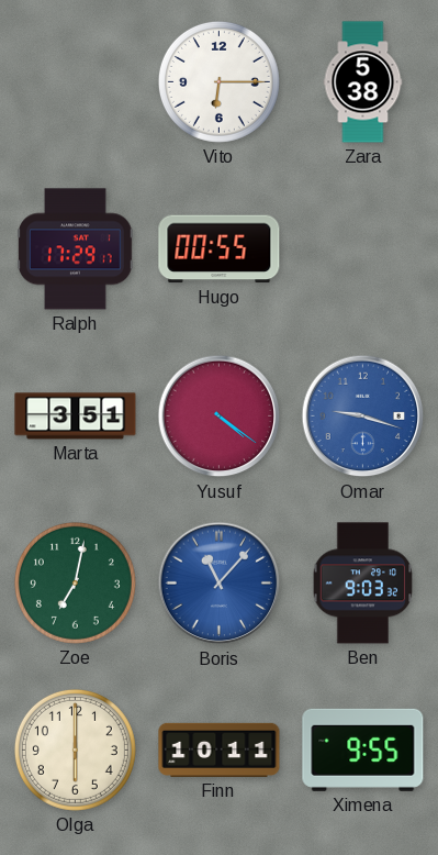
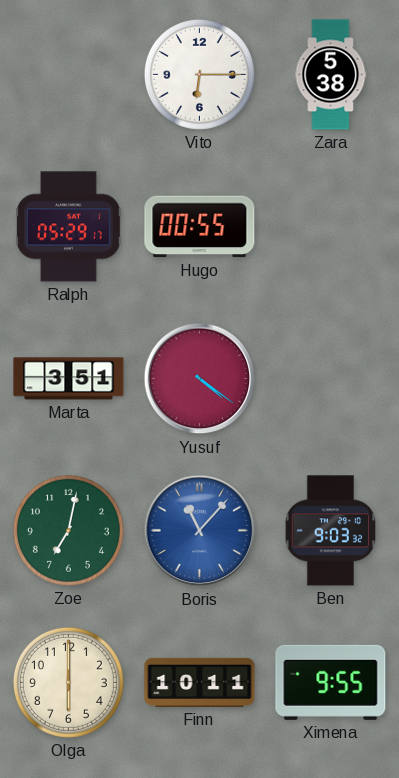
Ralph: 17:29 -> 05:29
Omar: 9:18 -> none
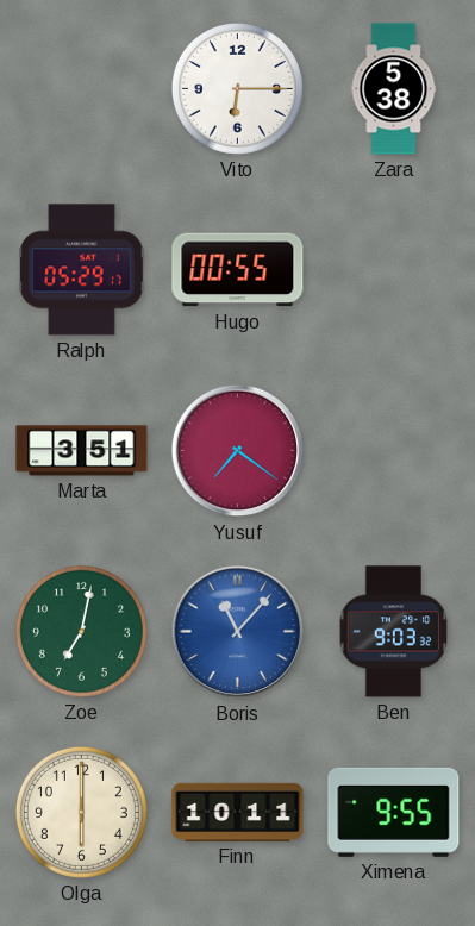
Yusuf: 4:21 -> 7:21
